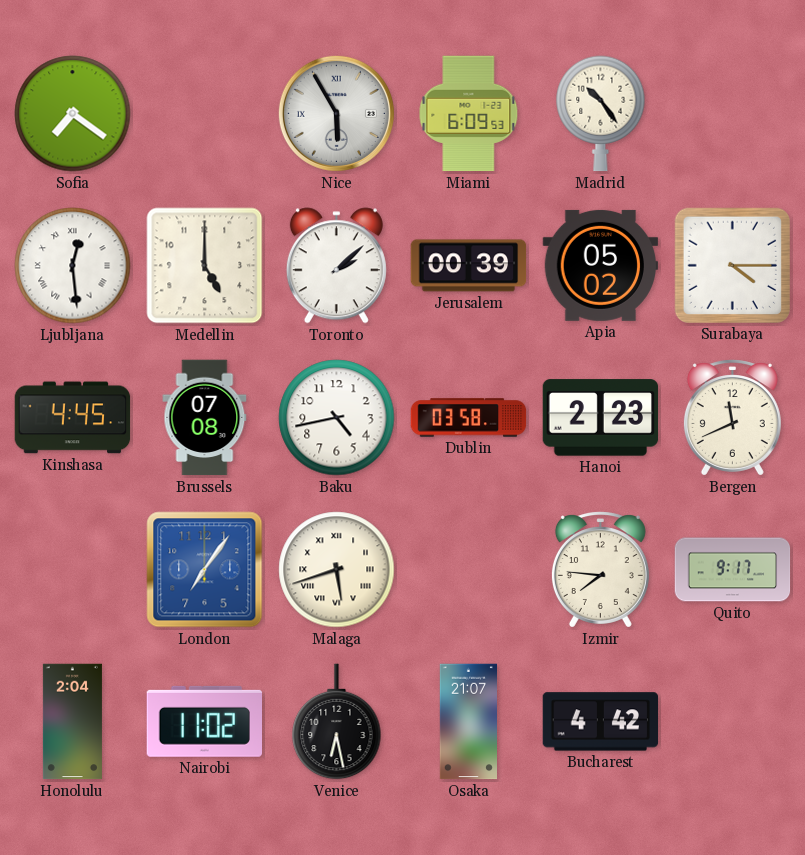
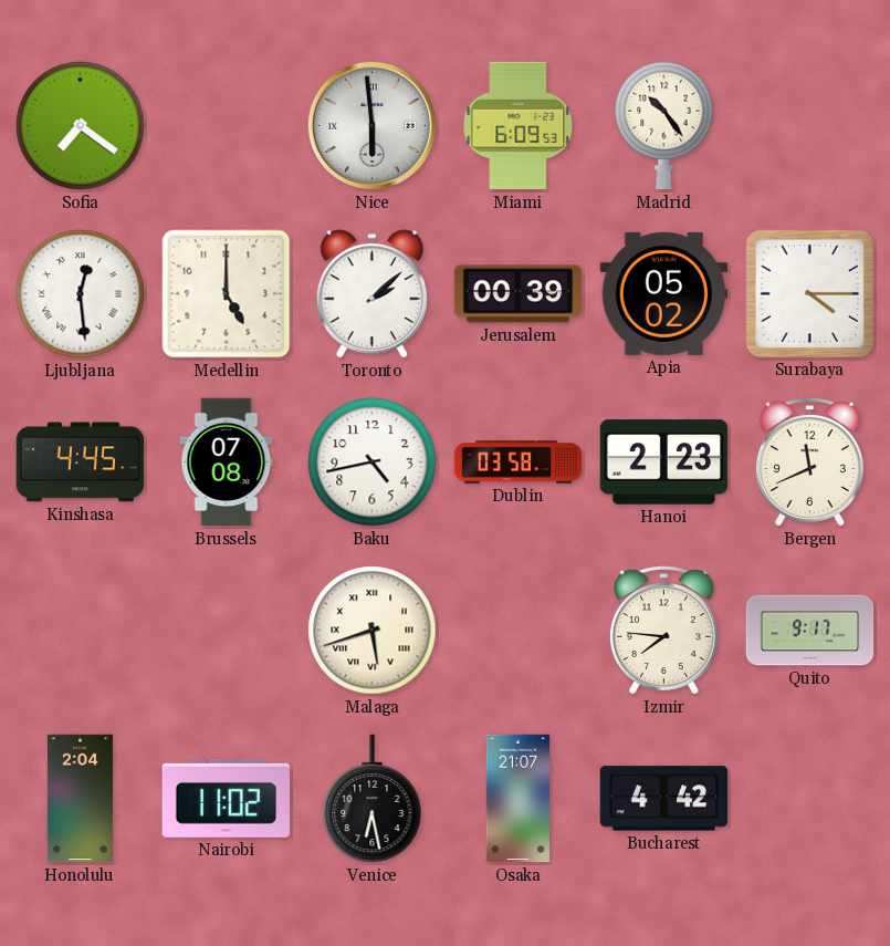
Nice: 5:55 -> 5:59
London: 7:06 -> none
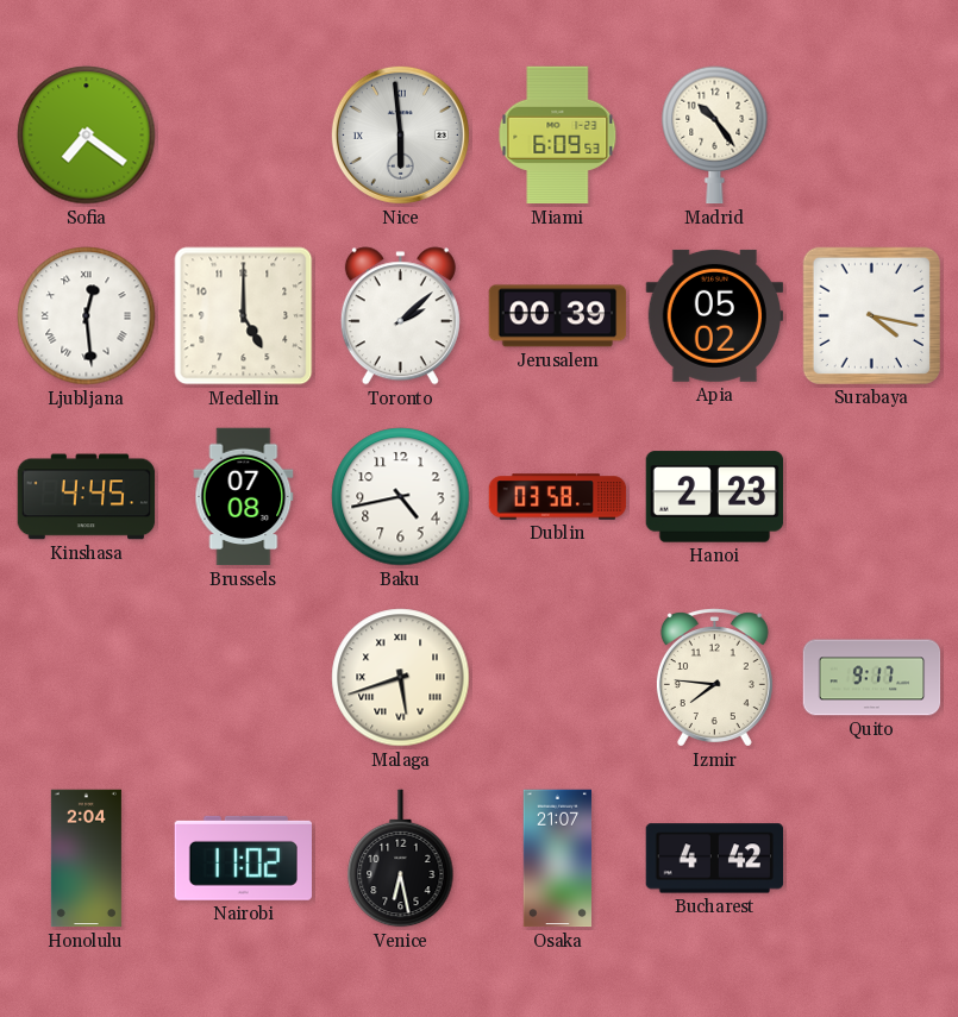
Surabaya: 4:15 -> 4:17
Bergen: 11:41 -> none
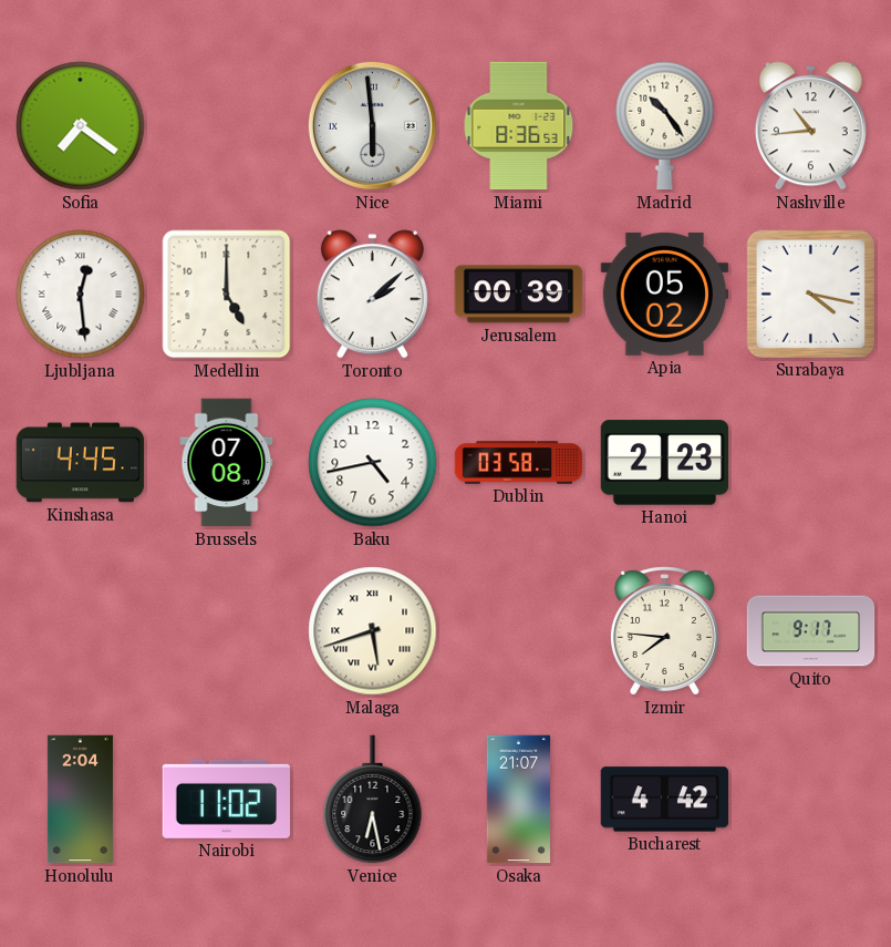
Miami: 6:09 -> 8:36
Nashville: none -> 10:44
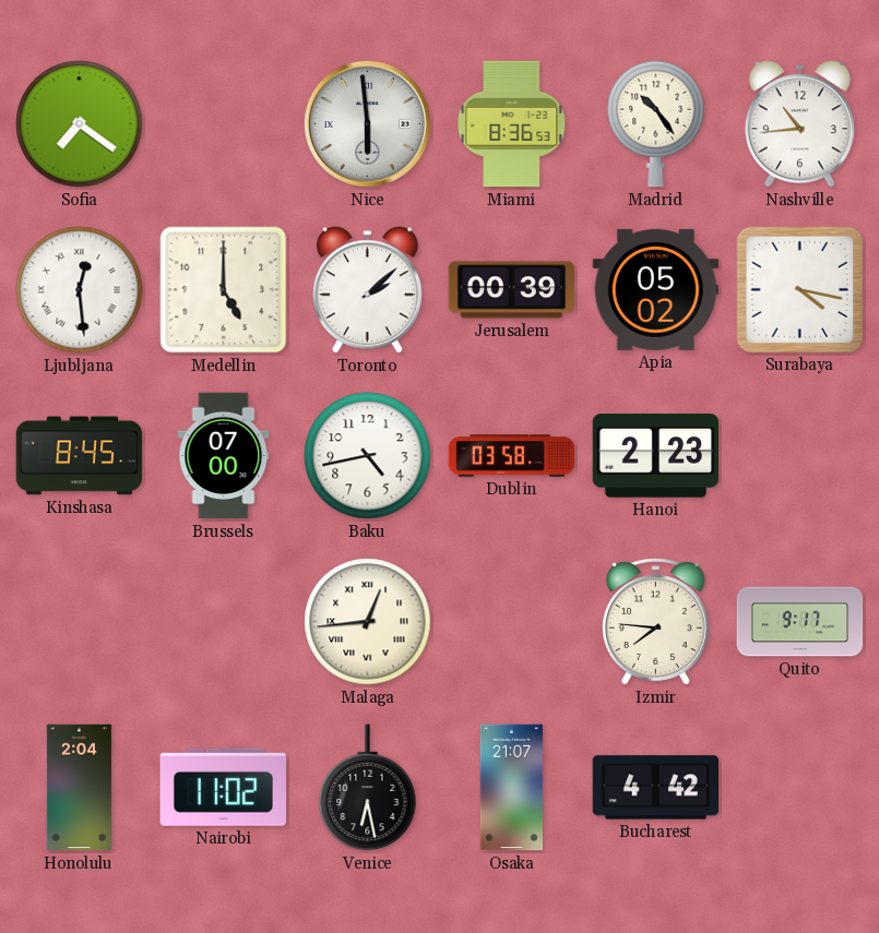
Kinshasa: 4:45 -> 8:45
Brussels: 07:08 -> 07:00
Malaga: 5:42 -> 12:44
